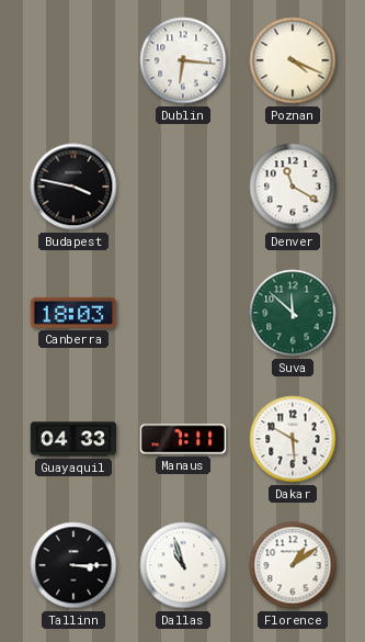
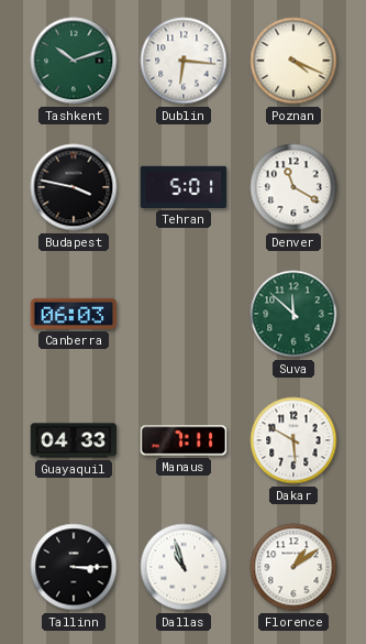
Tashkent: none -> 10:12
Tehran: none -> 5:01
Canberra: 18:03 -> 06:03
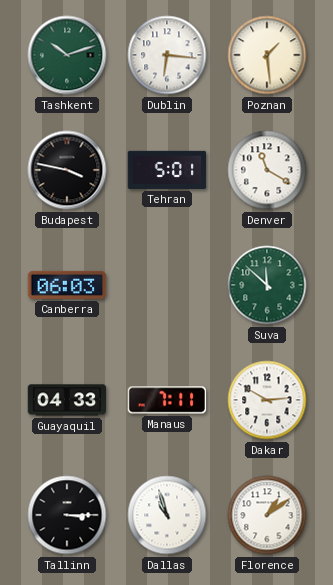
Poznan: 4:19 -> 1:29
Dakar: 5:50 -> 2:50
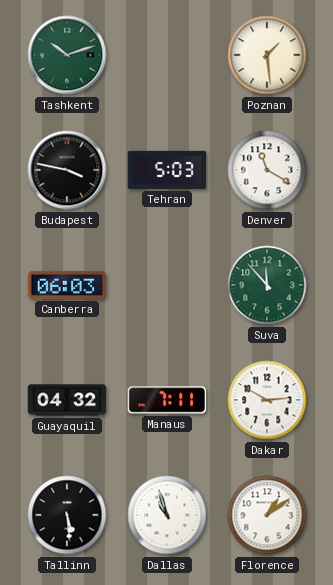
Dublin: 6:16 -> none
Tehran: 5:01 -> 5:03
Suva: 11:52 -> 11:53
Guayaquil: 04:33 -> 04:32
Tallinn: 3:15 -> 5:29
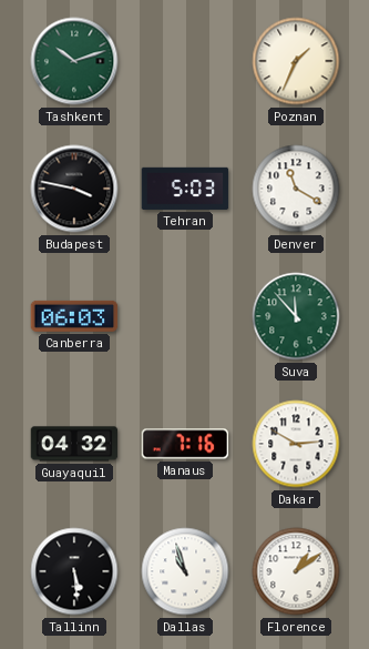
Poznan: 1:29 -> 1:34
Manaus: 7:11 -> 7:16
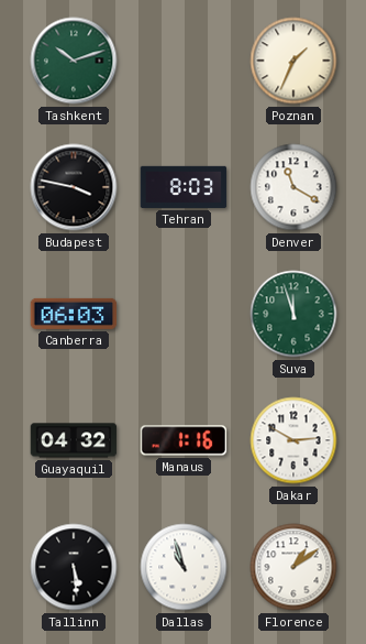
Tehran: 5:03 -> 8:03
Suva: 11:53 -> 11:57
Manaus: 7:16 -> 1:16
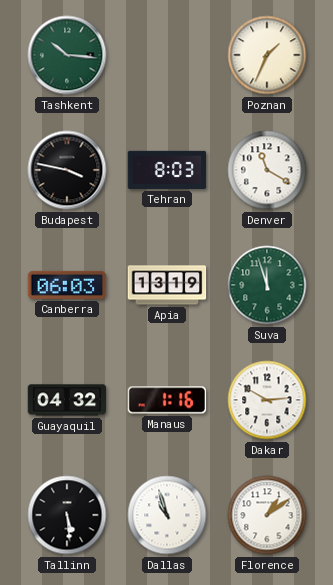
Tashkent: 10:12 -> 10:16
Apia: none -> 13:19
